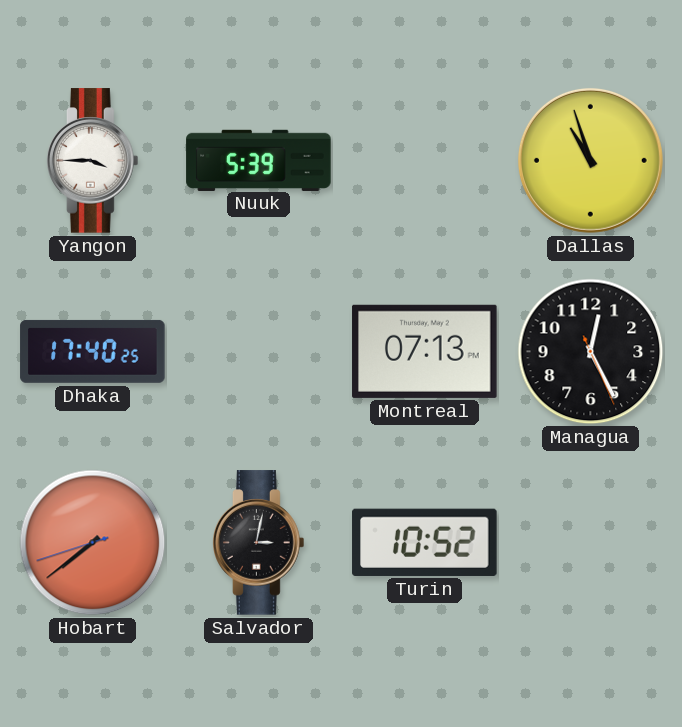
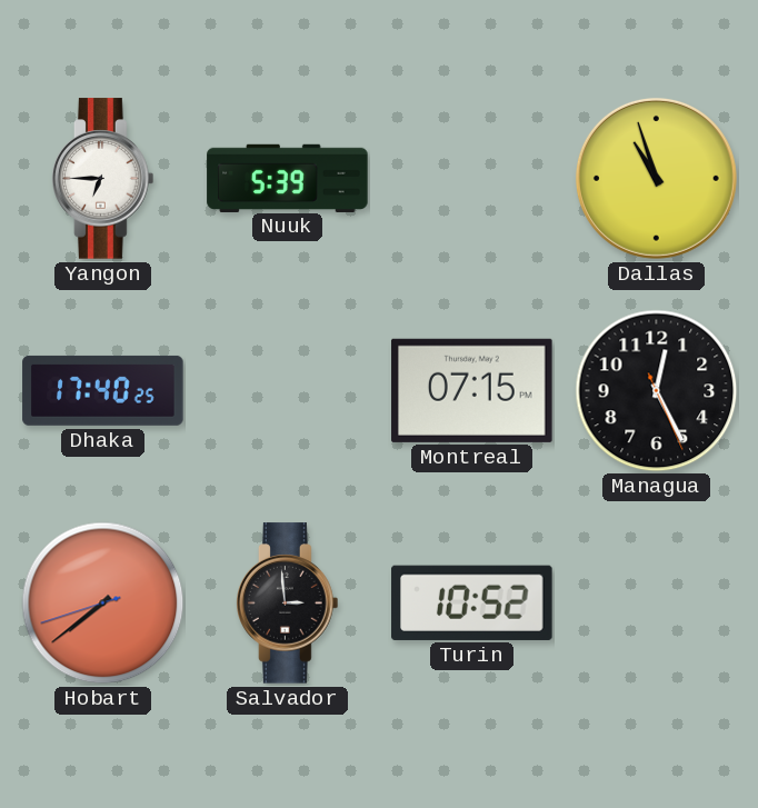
Yangon: 3:45 -> 6:45
Montreal: 07:13 -> 07:15
Salvador: 3:02 -> 2:59
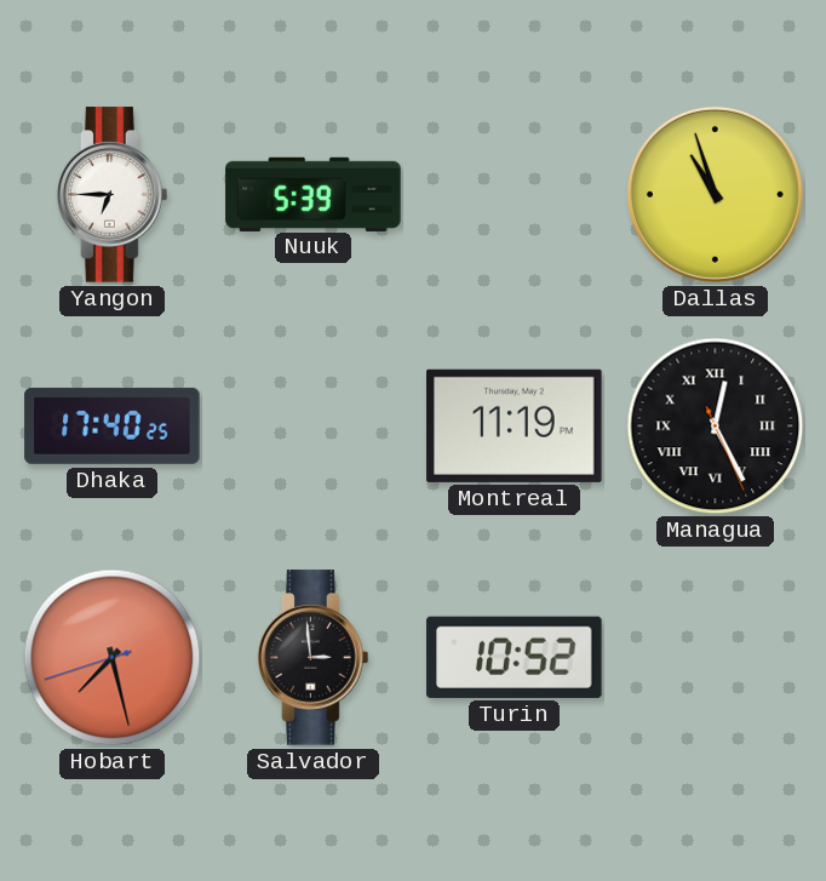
Montreal: 07:15 -> 11:19
Managua numerals: Arabic -> Roman
Hobart: 7:38 -> 7:27
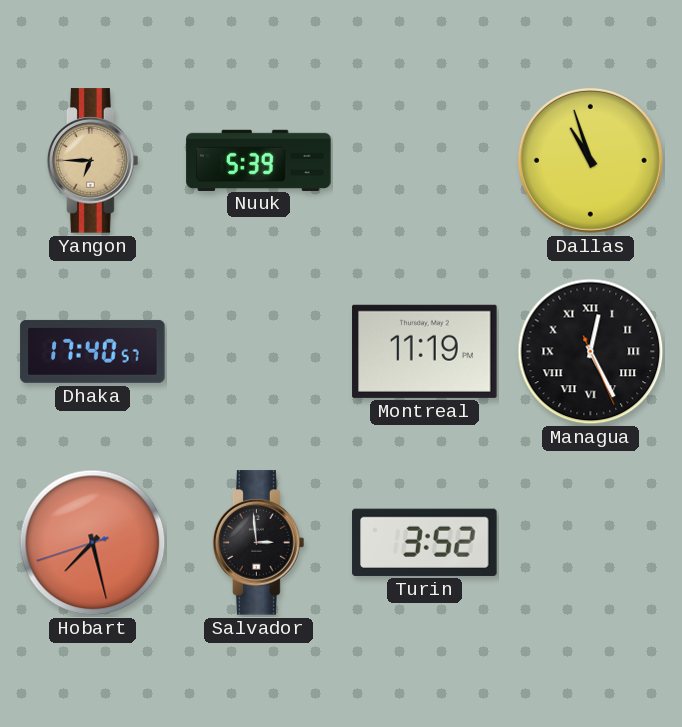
Yangon dial: white -> champagne
Dhaka: 17:40:25 -> 17:40:57
Turin: 10:52 -> 3:52
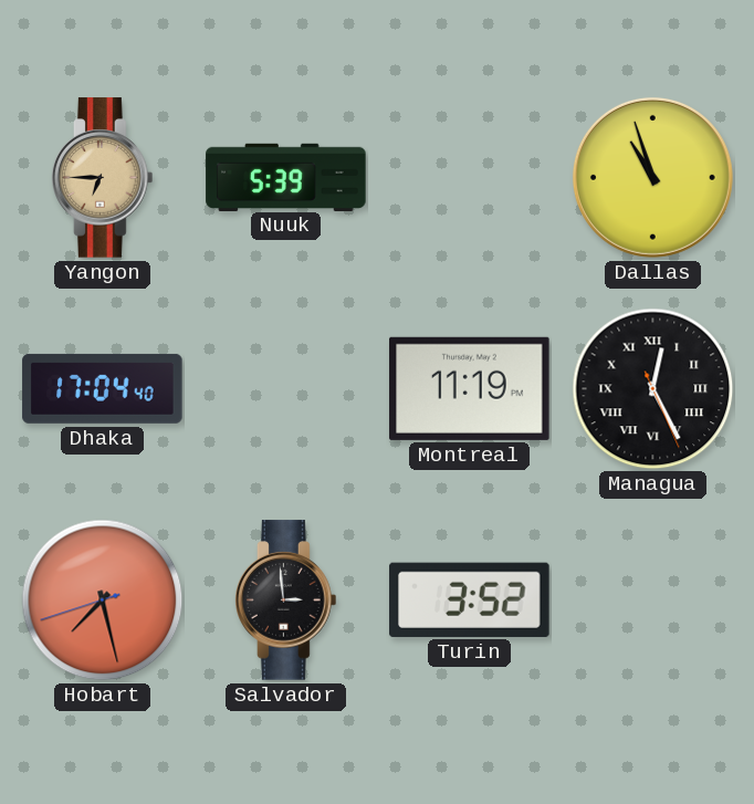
Dhaka: 17:40 -> 17:04
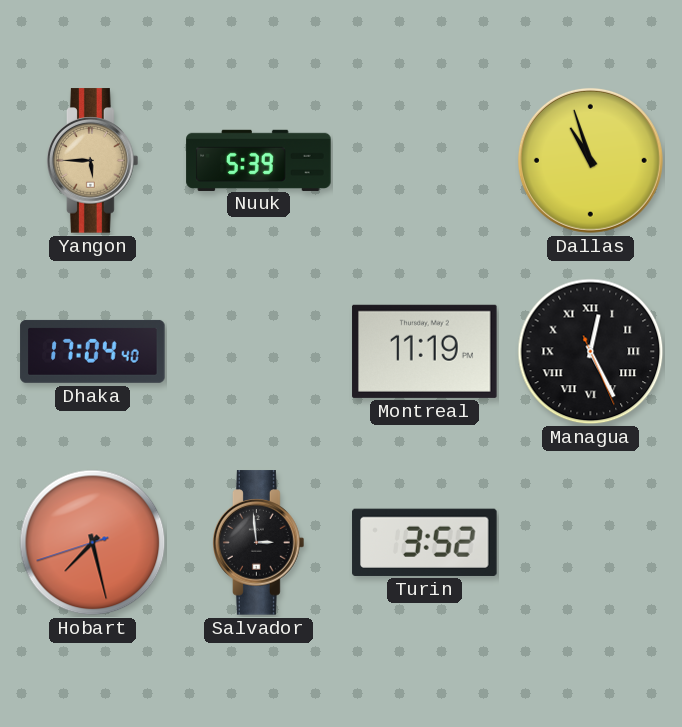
Yangon: 6:45 -> 5:45
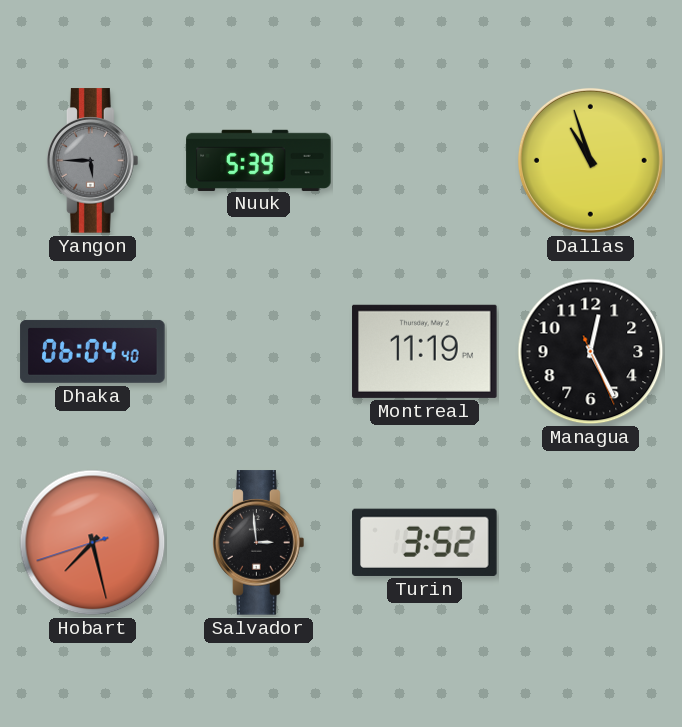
Yangon dial: champagne -> grey
Dhaka: 17:04 -> 06:04
Managua numerals: Roman -> Arabic
